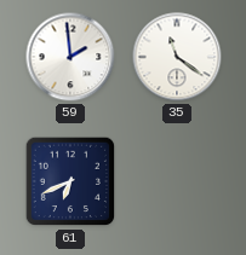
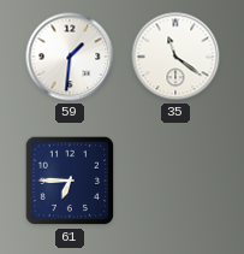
59: 1:59 -> 1:31
61: 6:41 -> 6:45
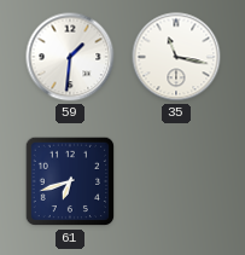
35: 11:21 -> 11:17
61: 6:45 -> 6:42
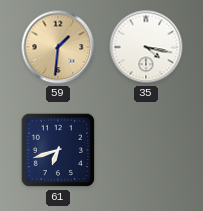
59 dial: white -> champagne
35: 11:17 -> 4:17
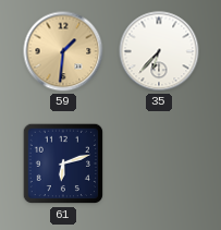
35: 4:17 -> 6:37
61: 6:42 -> 6:12
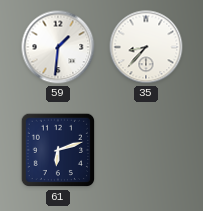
59 dial: champagne -> white
35: 6:37 -> 8:37
